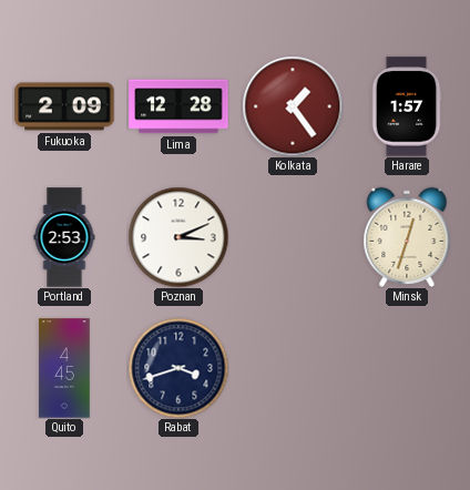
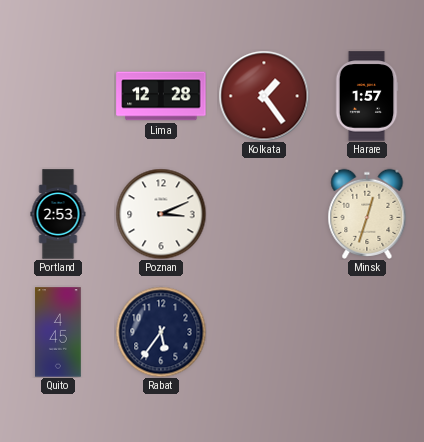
Fukuoka: 2:09 -> none
Rabat: 3:42 -> 5:36
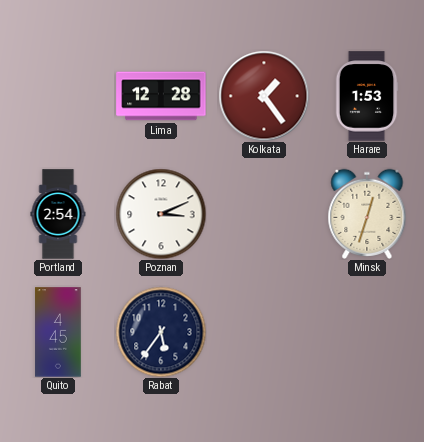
Harare: 1:57 -> 1:53
Portland: 2:53 -> 2:54
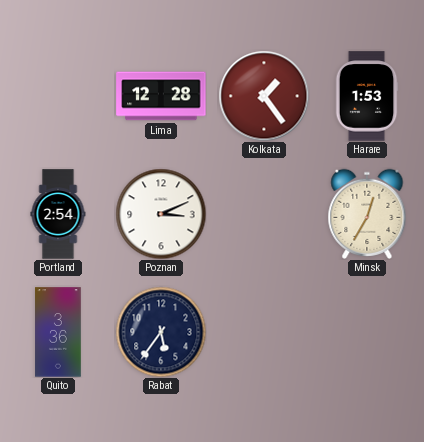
Minsk: 12:33 -> 12:35
Quito: 4:45 -> 3:36
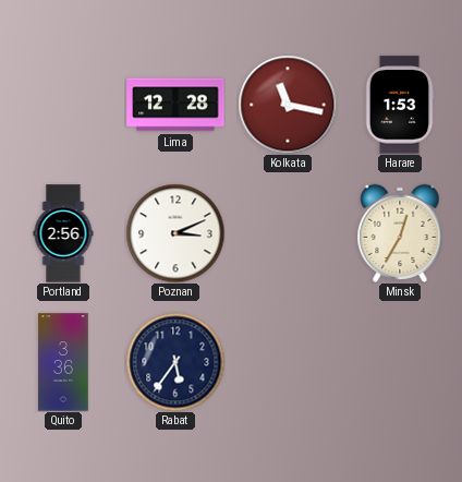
Kolkata: 1:24 -> 11:17
Portland: 2:54 -> 2:56
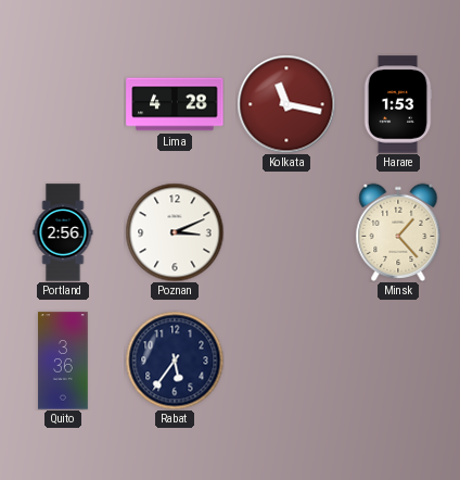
Lima: 12:28 -> 4:28
Minsk: 12:35 -> 1:23
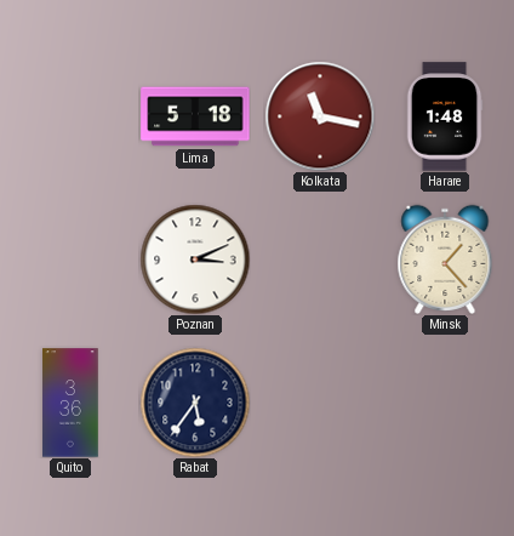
Lima: 4:28 -> 5:18
Harare: 1:53 -> 1:48
Portland: 2:56 -> none
